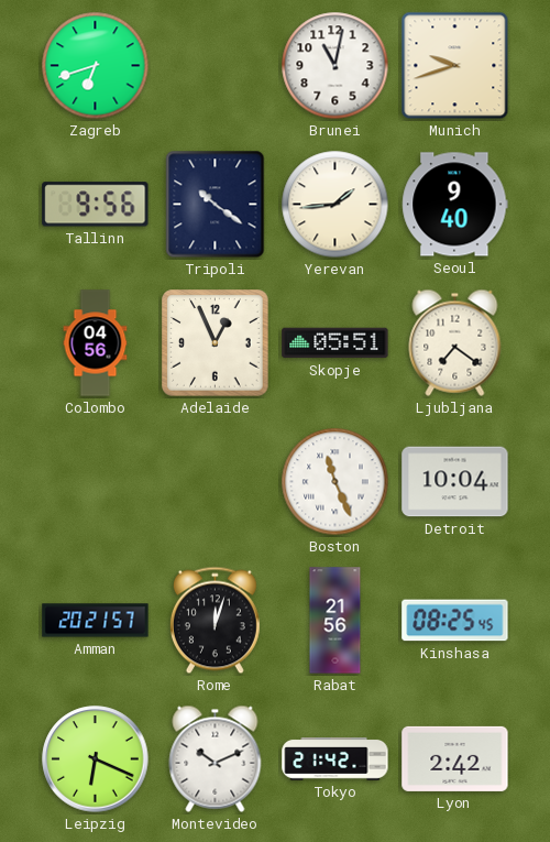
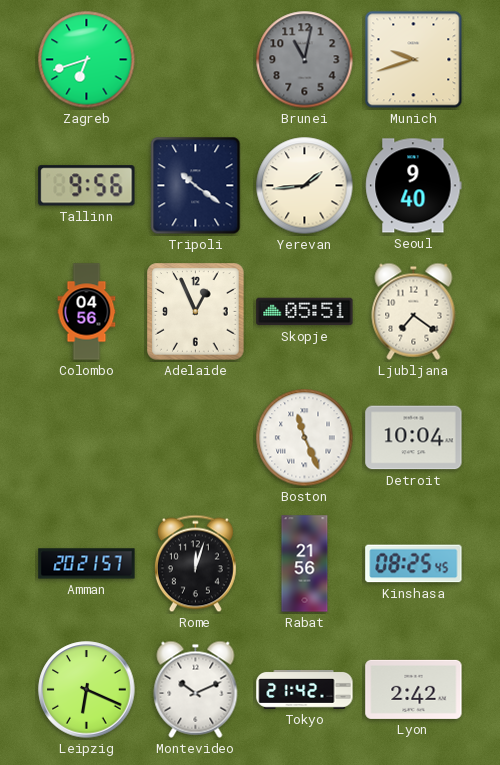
Brunei dial: white -> grey
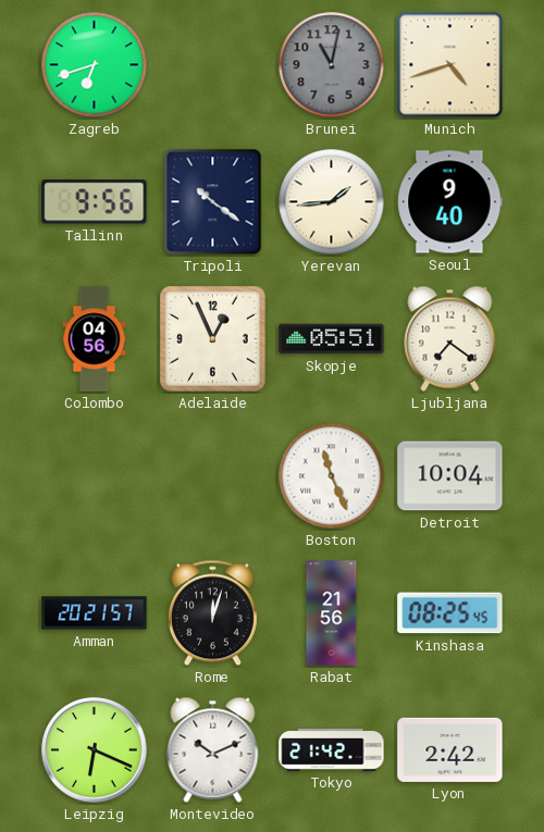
Munich: 9:42 -> 4:42
